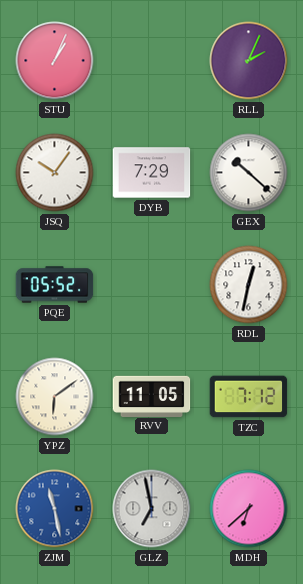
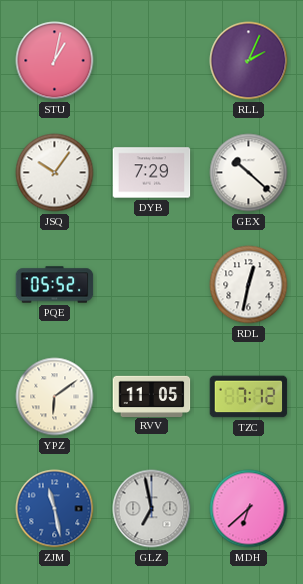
STU: 1:04 -> 1:02
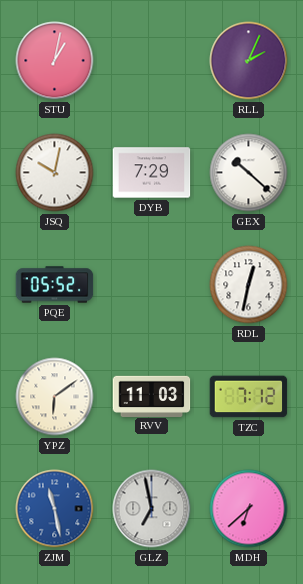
JSQ: 10:06 -> 10:02
RVV: 11:05 -> 11:03
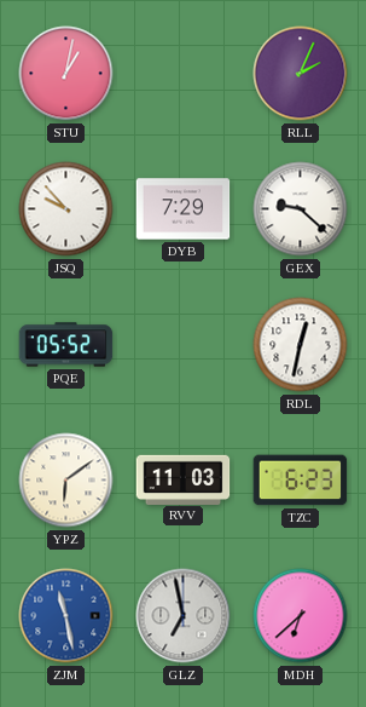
JSQ: 10:02 -> 9:53
GEX: 10:22 -> 9:22
TZC: 7:12 -> 6:23
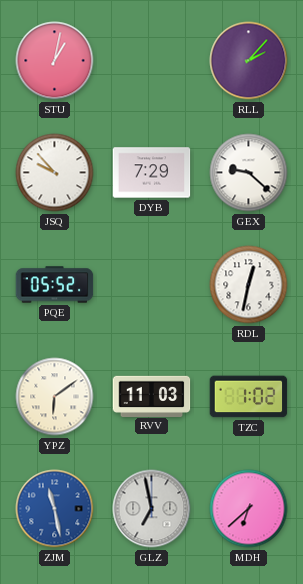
RLL: 2:04 -> 2:07
TZC: 6:23 -> 1:02
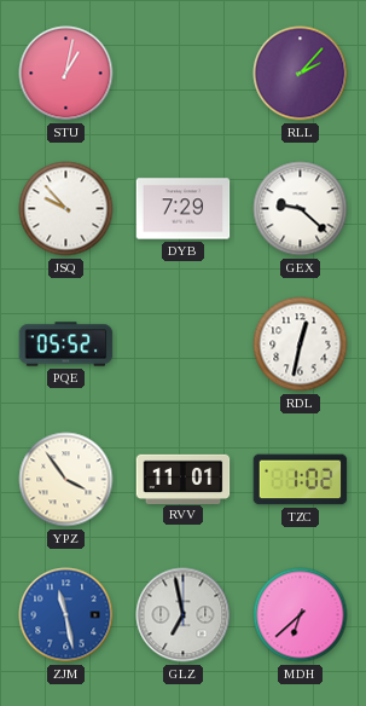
YPZ: 6:09 -> 3:54
RVV: 11:03 -> 11:01
